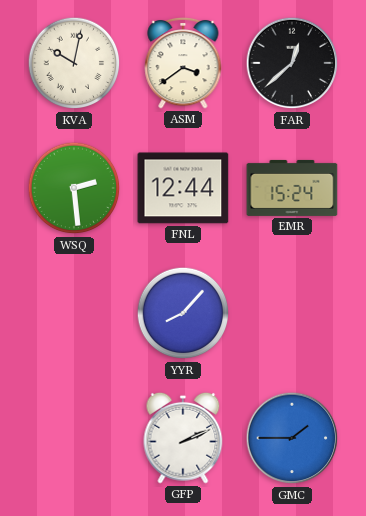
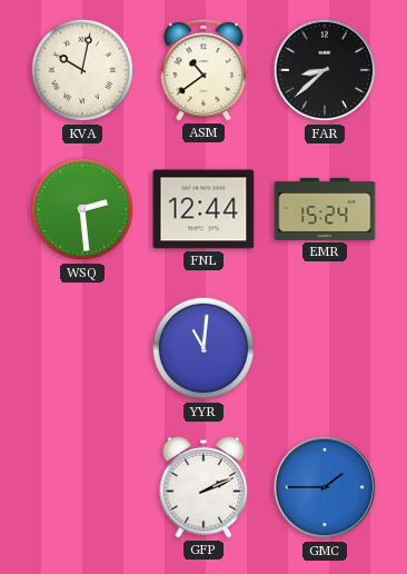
ASM: 3:39 -> 10:39
FAR: 12:38 -> 8:38
YYR: 8:07 -> 11:01
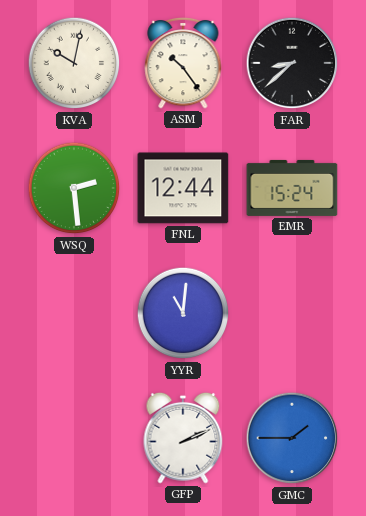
ASM: 10:39 -> 10:24
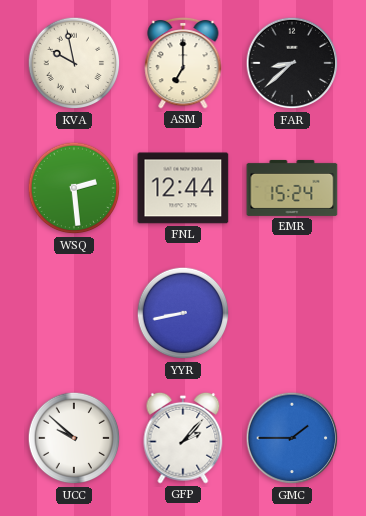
KVA: 10:02 -> 9:58
ASM: 10:24 -> 7:00
YYR: 11:01 -> 8:43
UCC: none -> 9:52
GFP: 2:11 -> 2:07
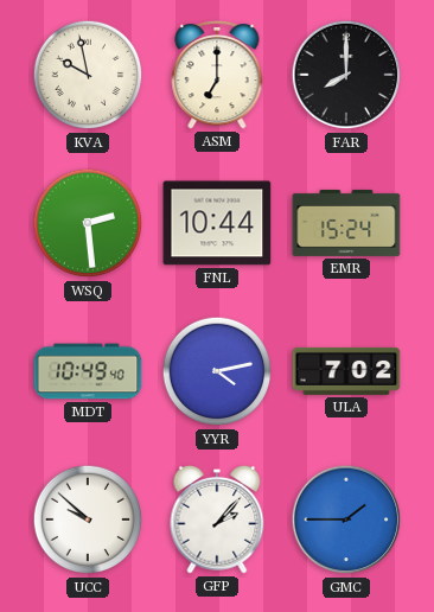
FAR: 8:38 -> 8:00
FNL: 12:44 -> 10:44
MDT: none -> 10:49
YYR: 8:43 -> 4:13
ULA: none -> 7:02
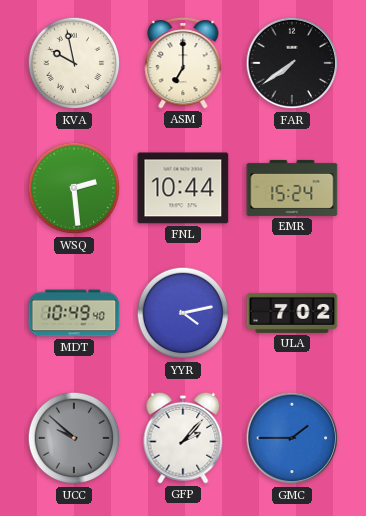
FAR: 8:00 -> 7:39
UCC dial: white -> grey
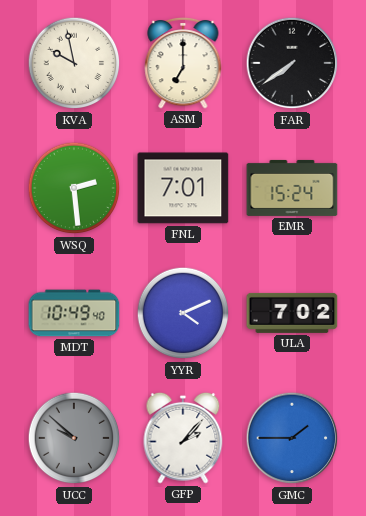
FNL: 10:44 -> 7:01
YYR: 4:13 -> 4:11
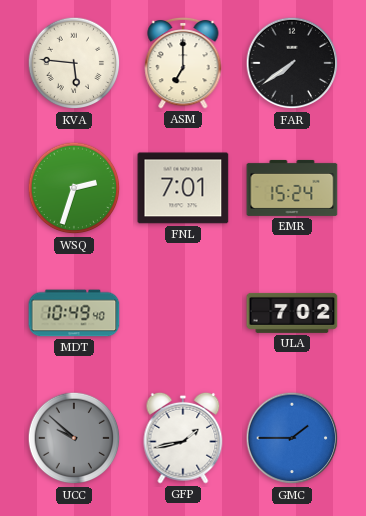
KVA: 9:58 -> 5:46
WSQ: 2:29 -> 2:33
YYR: 4:11 -> none
GFP: 2:07 -> 1:43
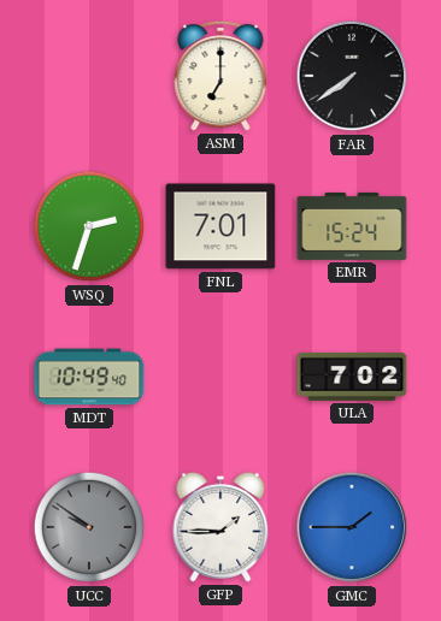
KVA: 5:46 -> none
UCC: 9:52 -> 9:51
GFP: 1:43 -> 1:45
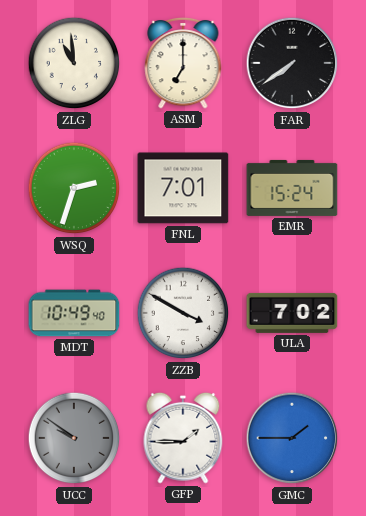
ZLG: none -> 10:59
ZZB: none -> 3:50
